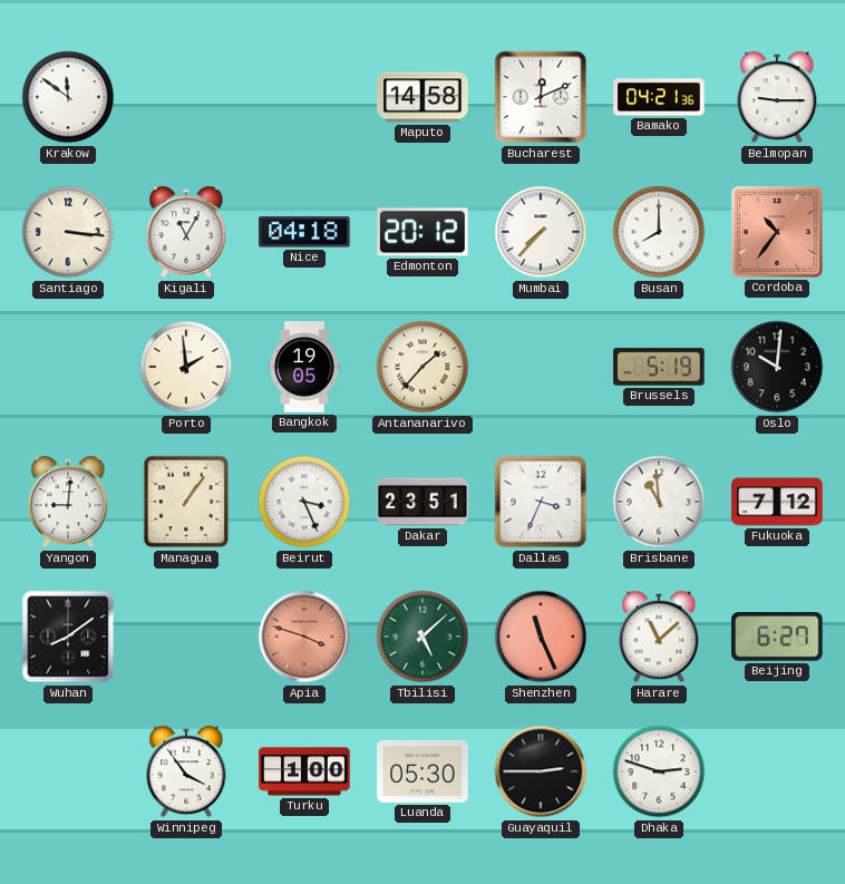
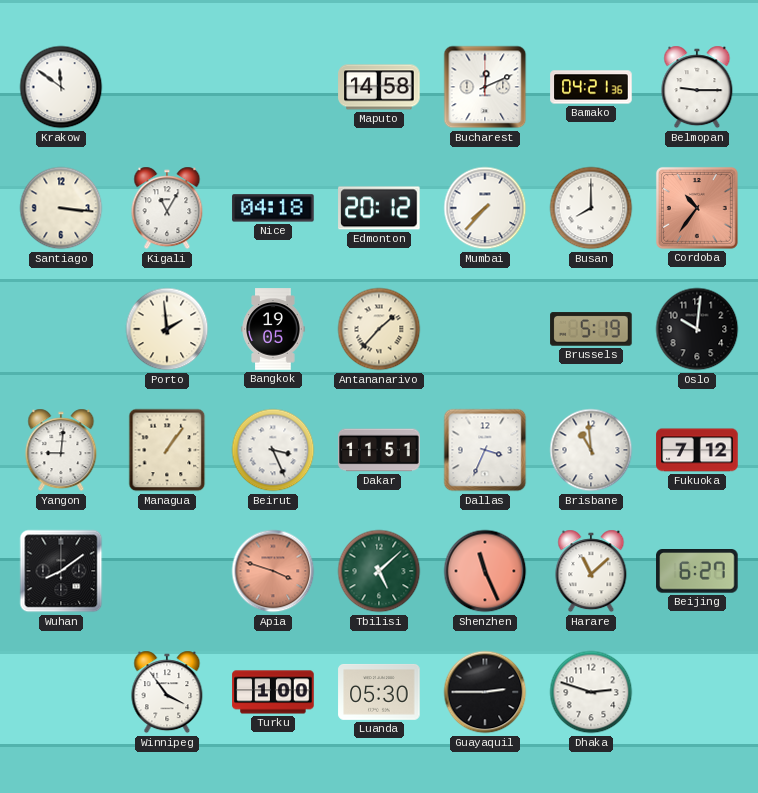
Dakar: 23:51 -> 11:51
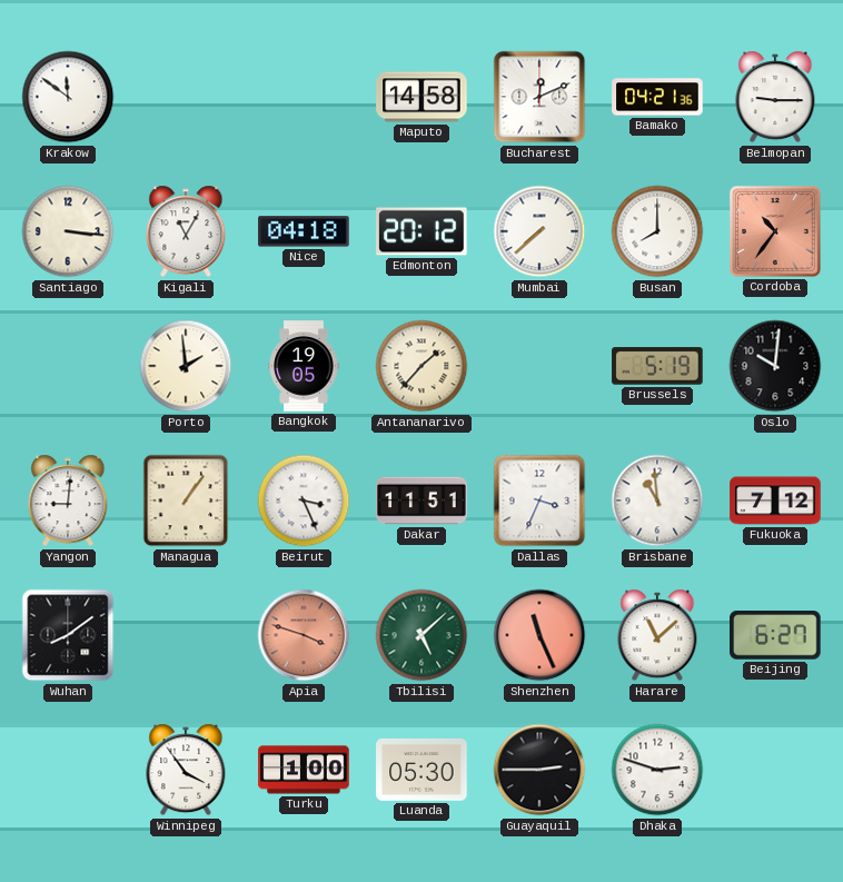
Mumbai: 7:37 -> 7:38
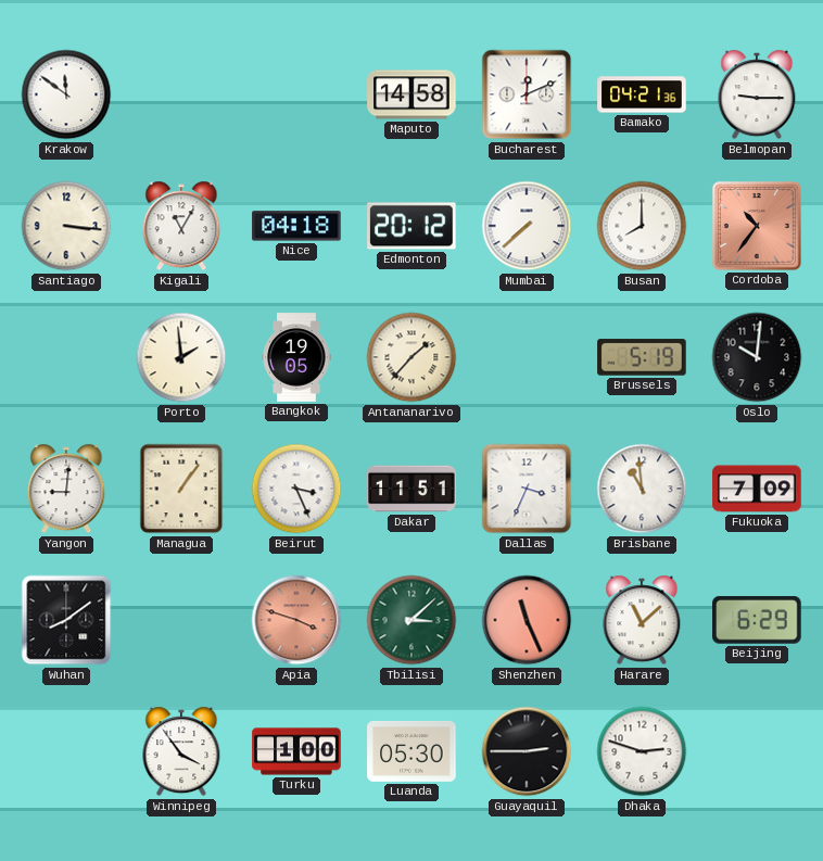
Fukuoka: 7:12 -> 7:09
Tbilisi: 5:08 -> 3:08
Beijing: 6:27 -> 6:29
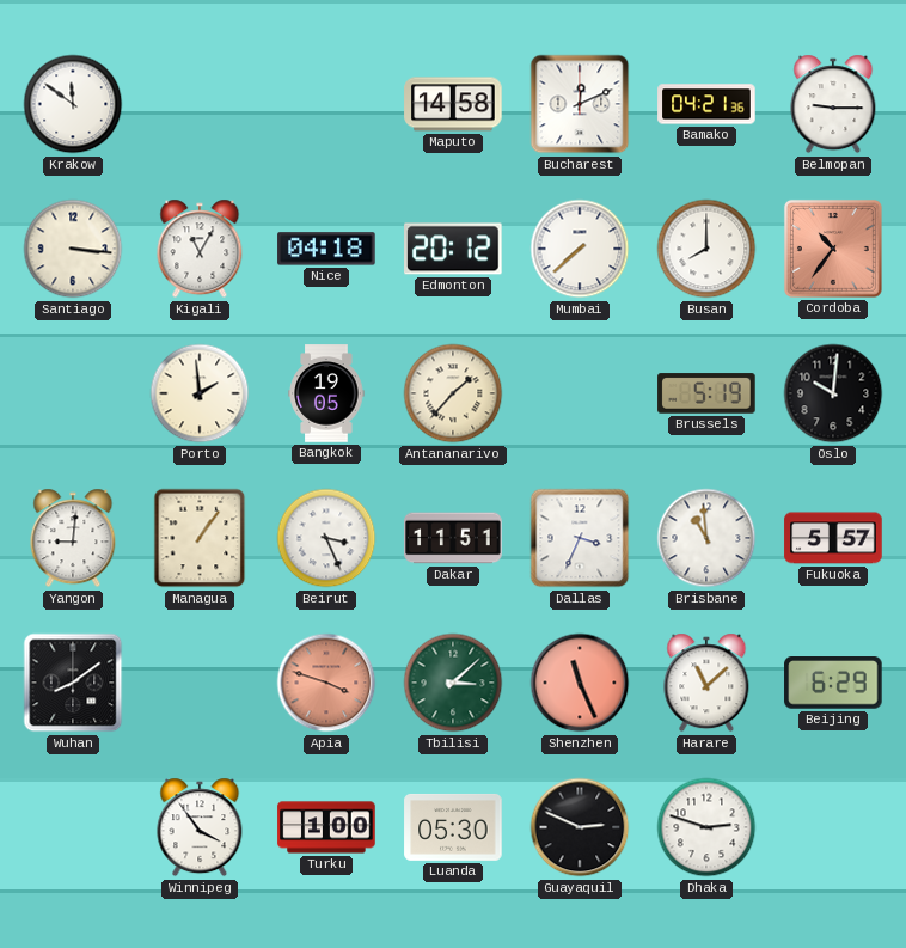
Fukuoka: 7:09 -> 5:57
Guayaquil: 2:45 -> 2:49
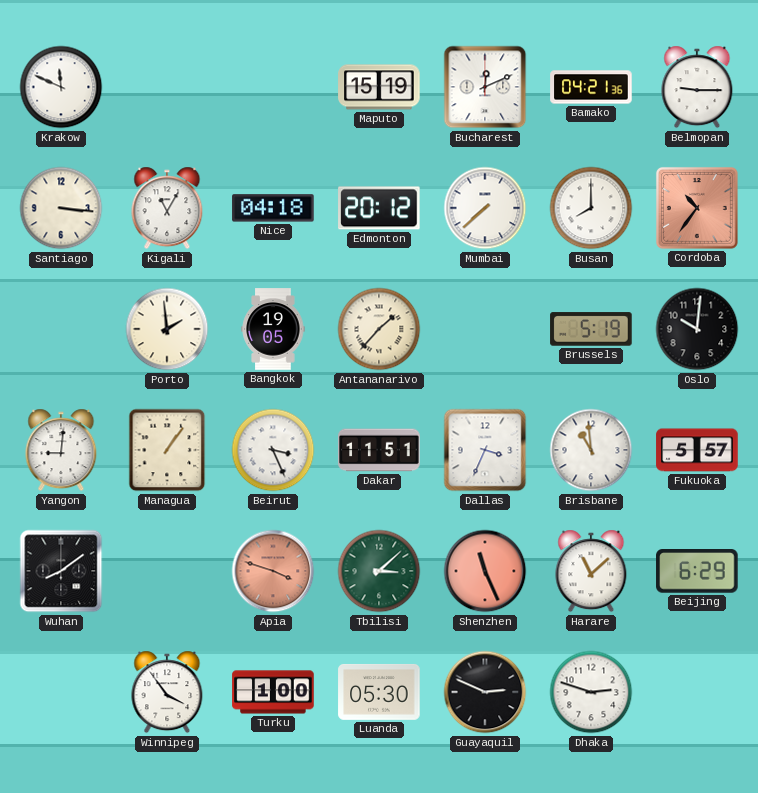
Krakow: 11:51 -> 11:49
Maputo: 14:58 -> 15:19
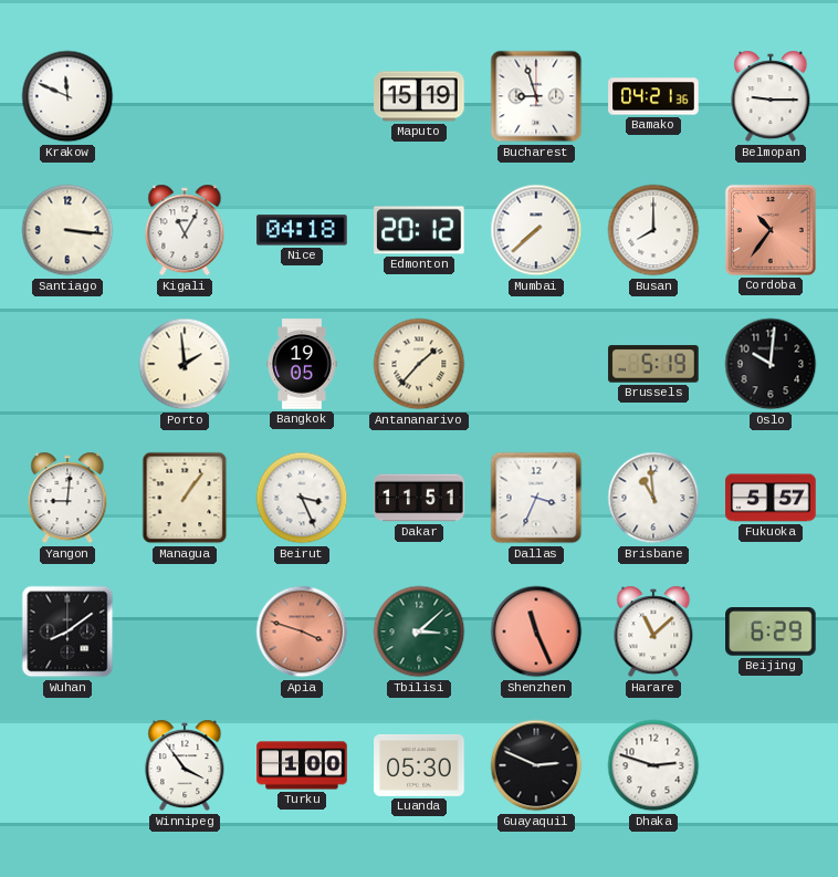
Bucharest: 12:11 -> 8:57
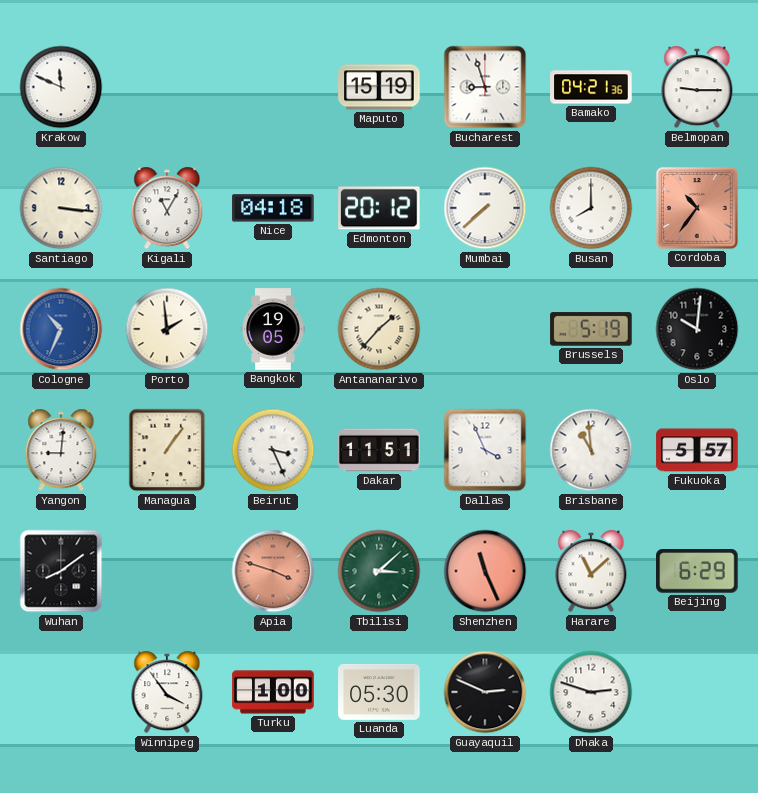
Cologne: none -> 10:34
Dallas: 3:34 -> 3:56
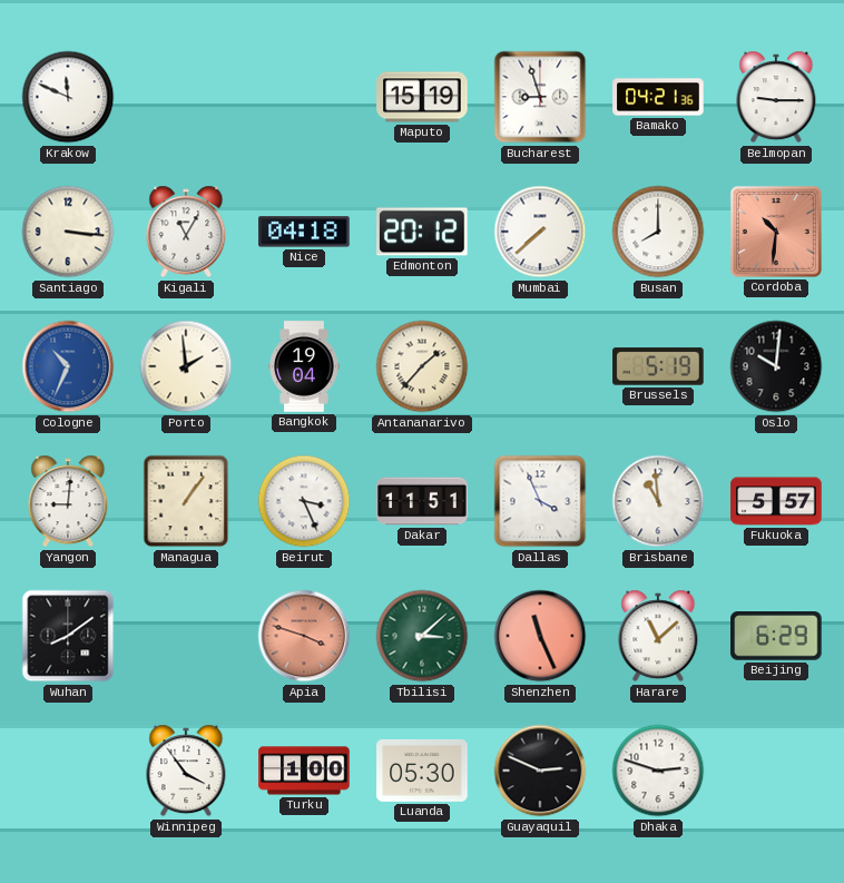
Cordoba: 10:36 -> 10:31
Bangkok: 19:05 -> 19:04
